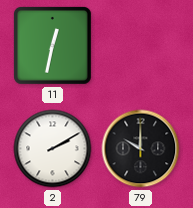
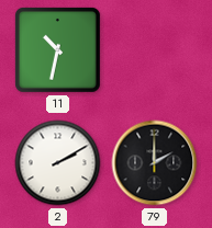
11: 12:32 -> 10:32
79: 10:00 -> 2:00
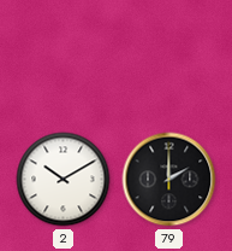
11: 10:32 -> none
2: 2:10 -> 10:10
